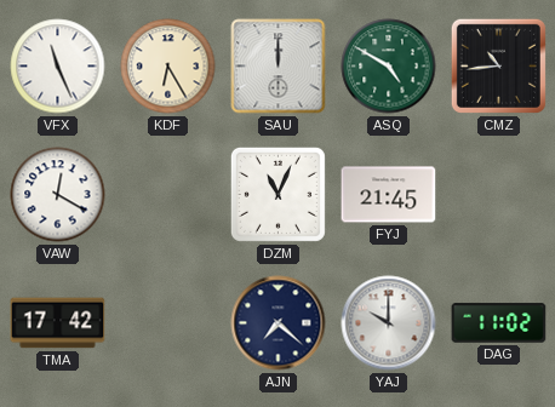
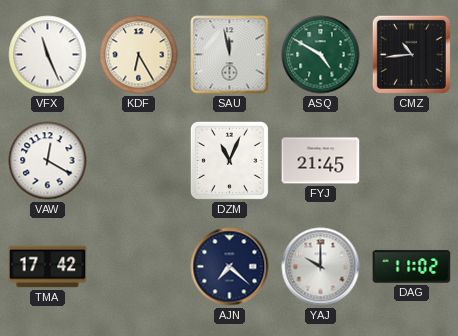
SAU: 12:00 -> 11:58
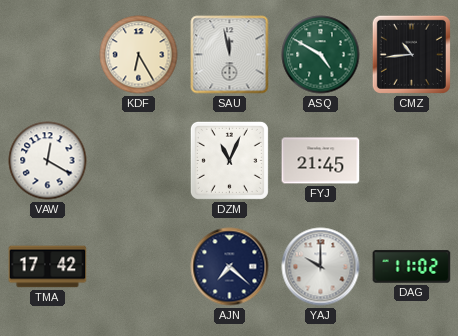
VFX: 11:26 -> none
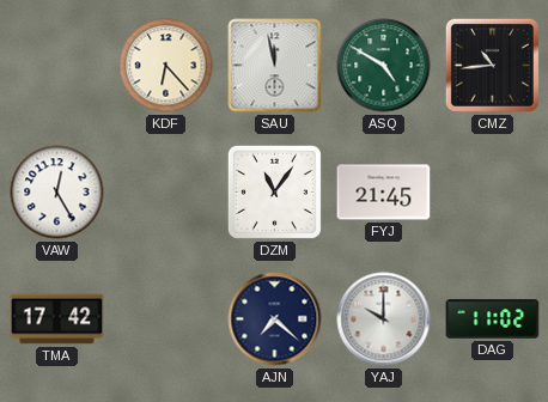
KDF: 6:25 -> 6:23
VAW: 12:20 -> 12:25
DZM: 11:04 -> 11:06
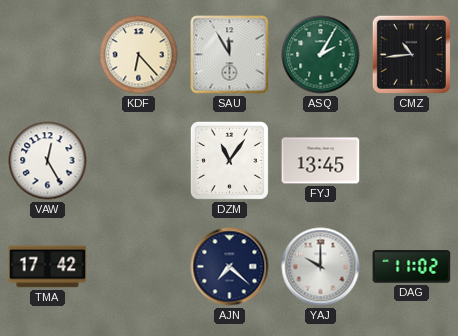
SAU: 11:58 -> 11:55
ASQ: 4:50 -> 2:05
FYJ: 21:45 -> 13:45
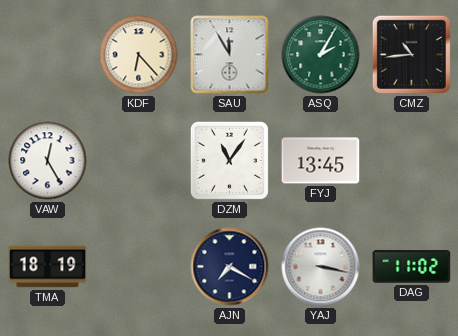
TMA: 17:42 -> 18:19
AJN: 7:22 -> 7:20
YAJ: 10:00 -> 3:17
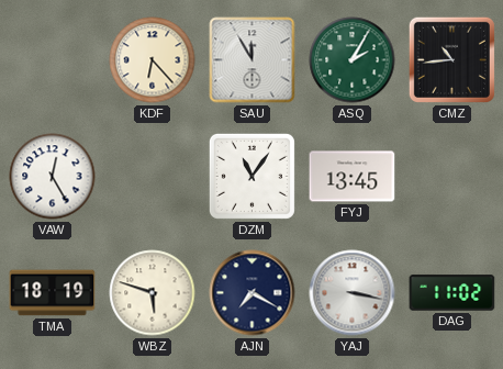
WBZ: none -> 5:48
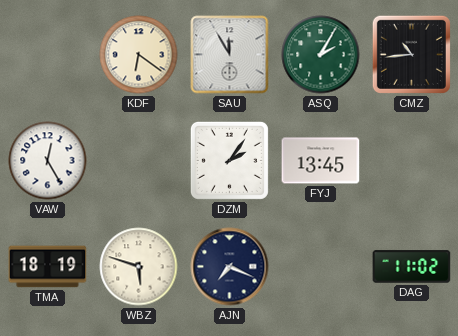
KDF: 6:23 -> 6:21
DZM: 11:06 -> 2:06
AJN: 7:20 -> 7:19
YAJ: 3:17 -> none
